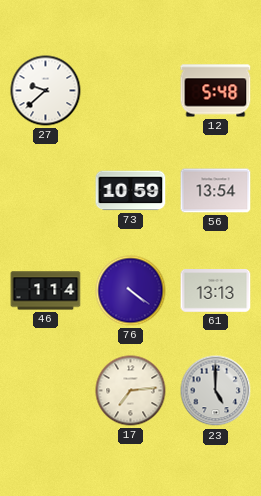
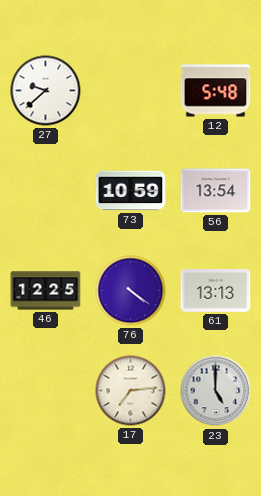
46: 1:14 -> 12:25
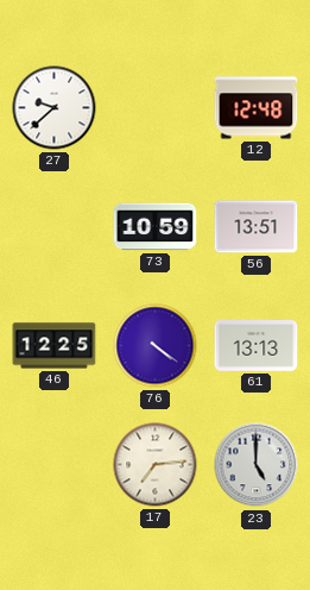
12: 5:48 -> 12:48
56: 13:54 -> 13:51
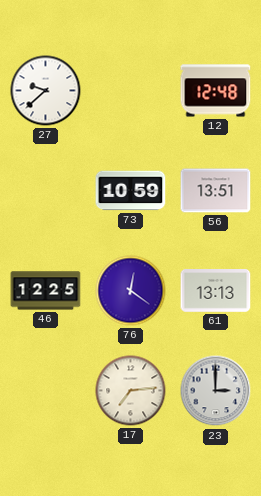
76: 4:21 -> 12:21
23: 5:00 -> 3:00
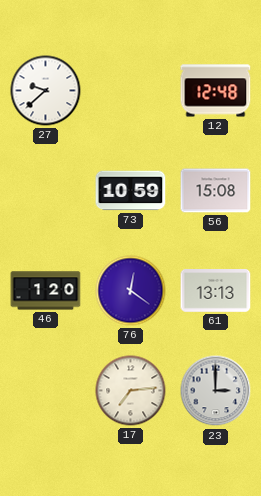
56: 13:51 -> 15:08
46: 12:25 -> 1:20
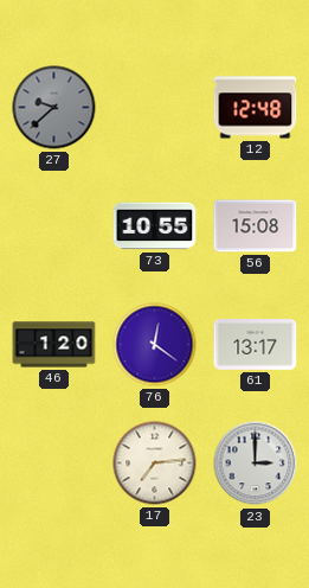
27 dial: white -> grey
73: 10:59 -> 10:55
61: 13:13 -> 13:17
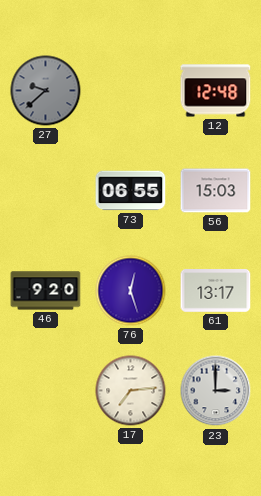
73: 10:55 -> 06:55
56: 15:08 -> 15:03
46: 1:20 -> 9:20
76: 12:21 -> 12:27
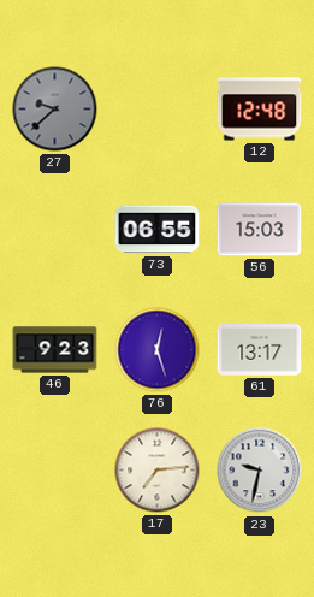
46: 9:20 -> 9:23
23: 3:00 -> 9:32
